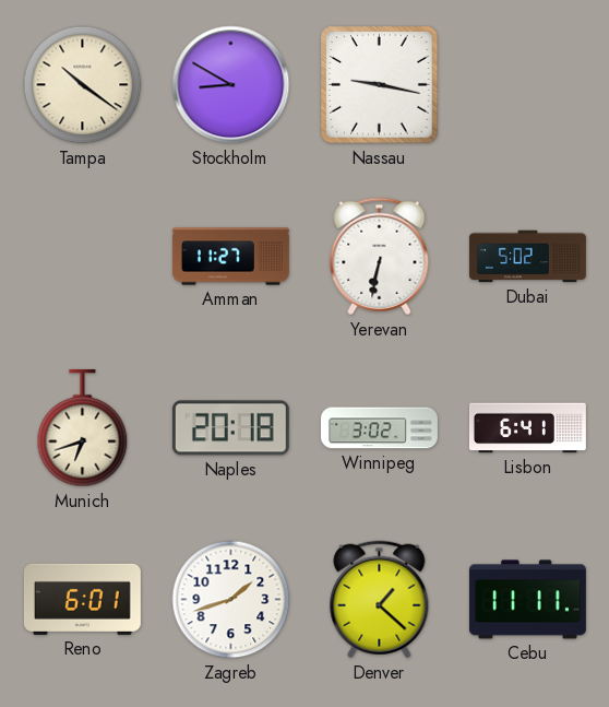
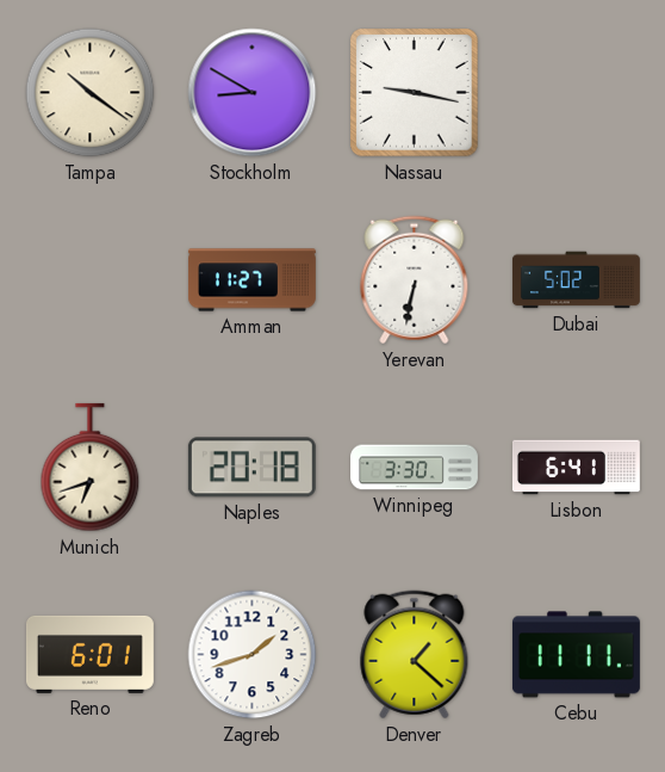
Winnipeg: 3:02 -> 3:30
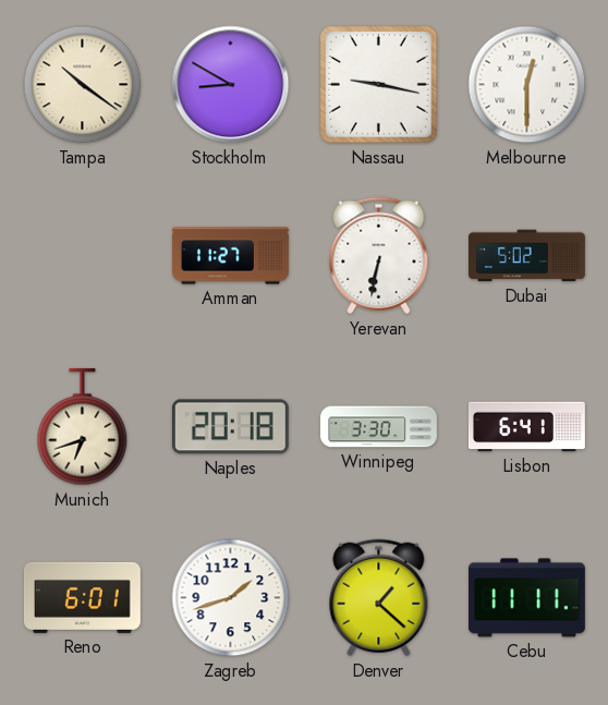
Melbourne: none -> 12:30
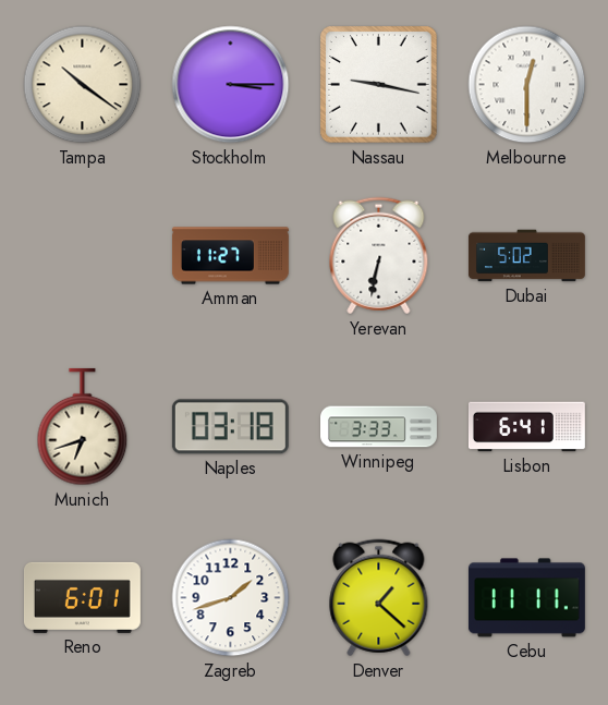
Stockholm: 8:50 -> 3:15
Naples: 20:18 -> 03:18
Winnipeg: 3:30 -> 3:33
